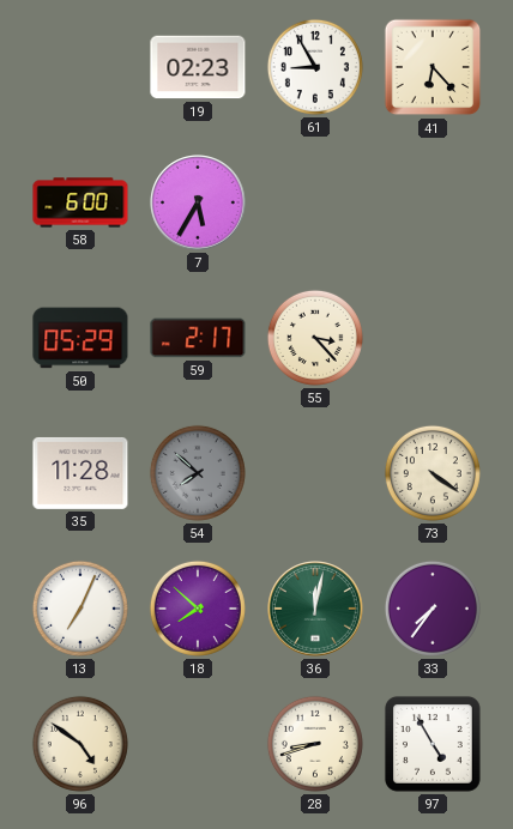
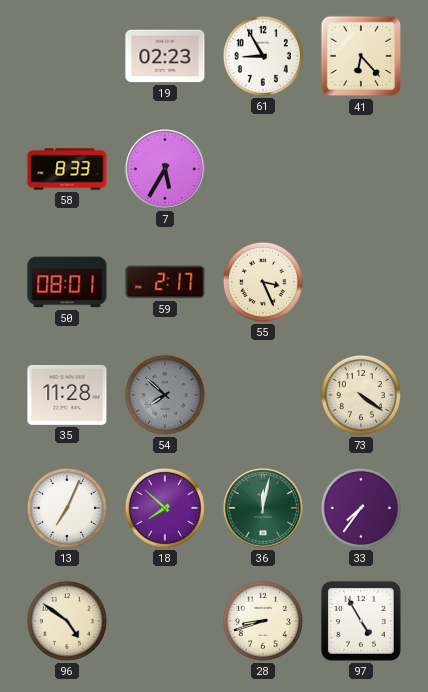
58: 6:00 -> 8:33
50: 05:29 -> 08:01
55: 3:23 -> 3:26
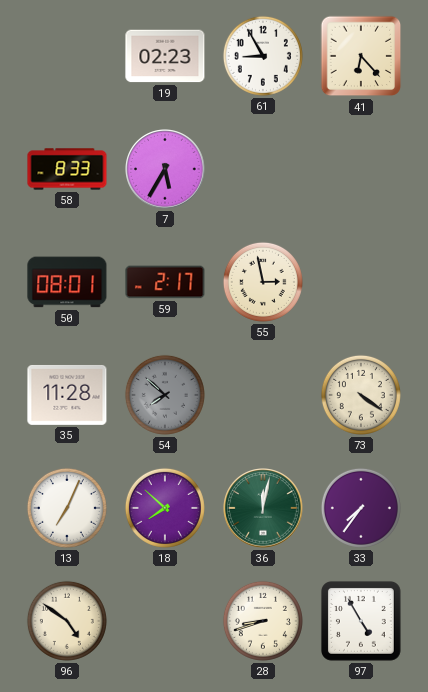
55: 3:26 -> 2:58
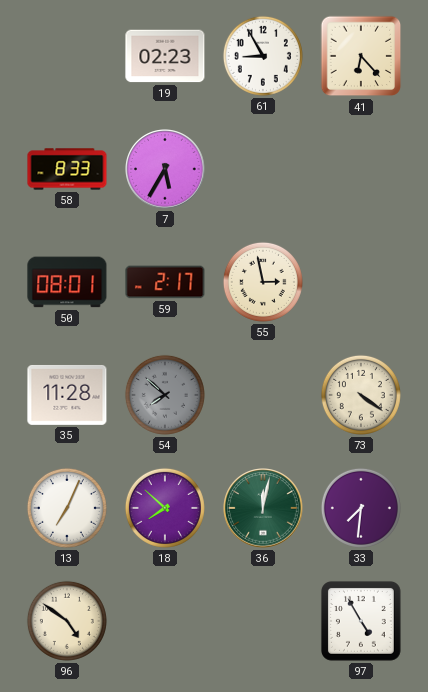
33: 7:36 -> 7:31
28: 8:42 -> none
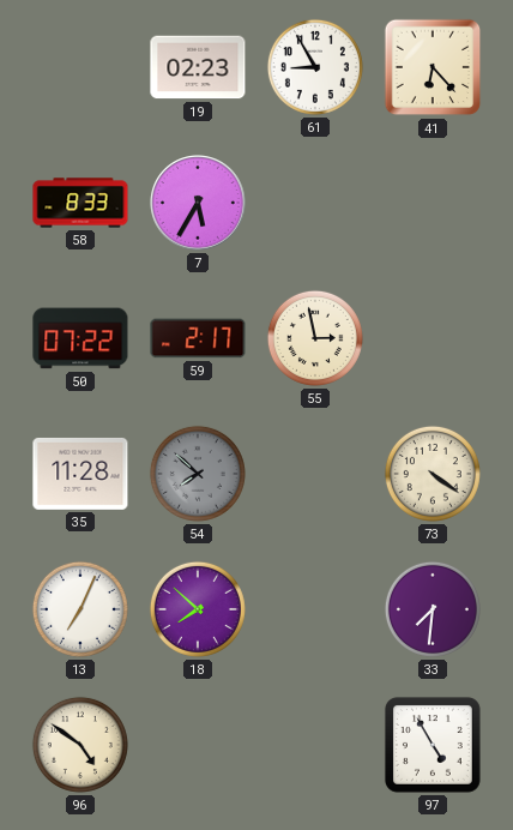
50: 08:01 -> 07:22
36: 12:02 -> none
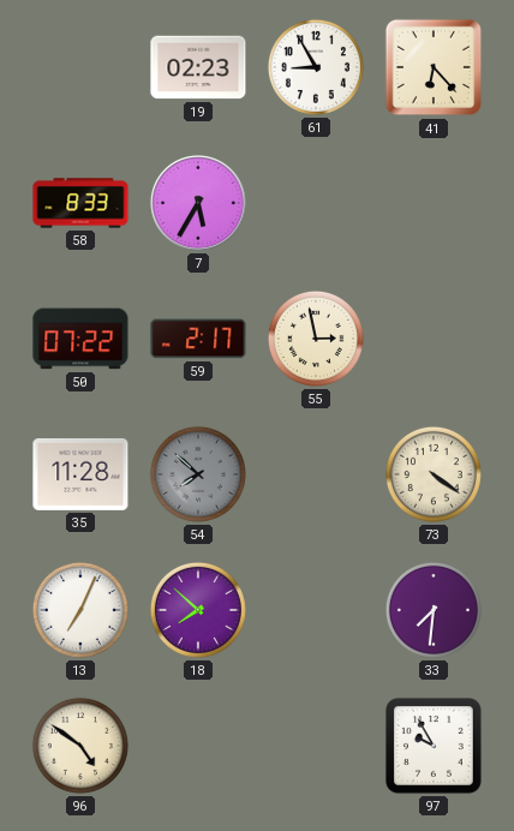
97: 4:55 -> 9:55
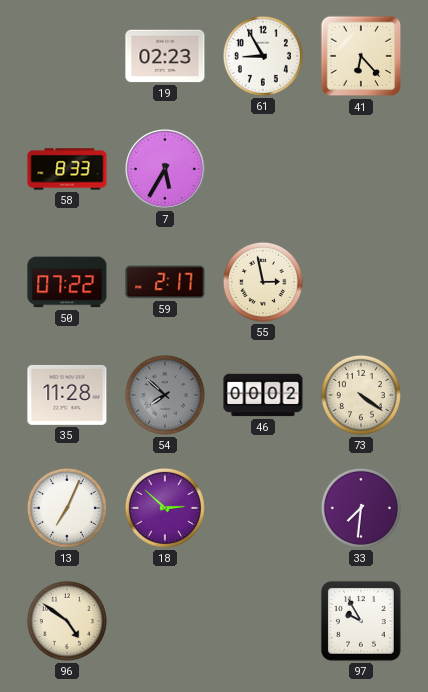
46: none -> 00:02
18: 7:52 -> 2:52
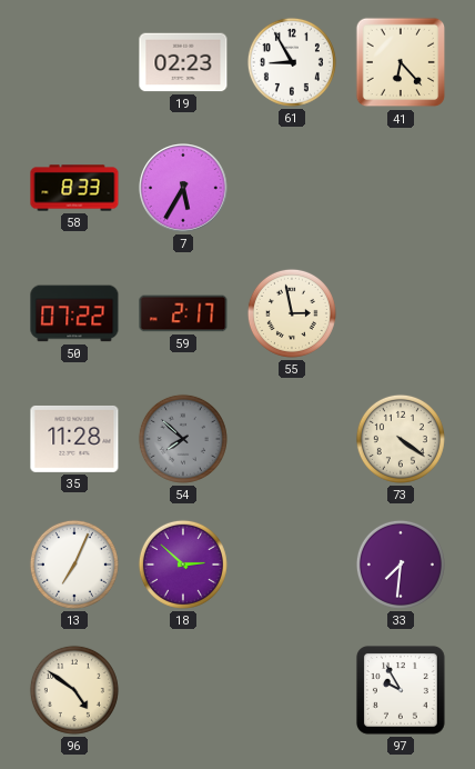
46: 00:02 -> none
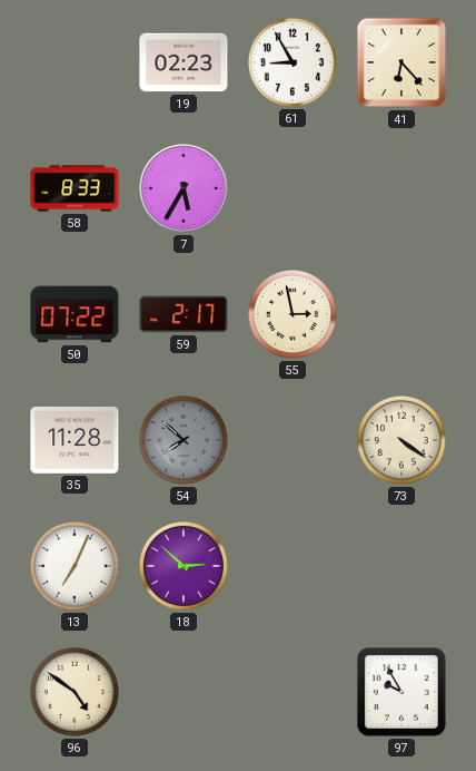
33: 7:31 -> none
